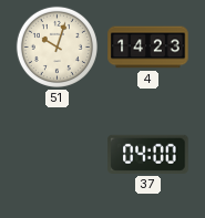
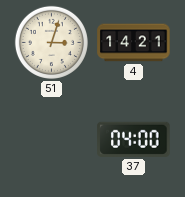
51: 10:03 -> 3:03
4: 14:23 -> 14:21
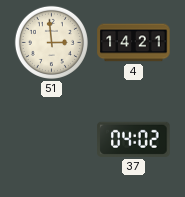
51: 3:03 -> 2:59
37: 04:00 -> 04:02
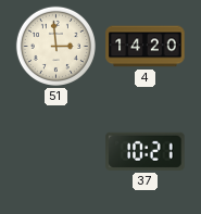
4: 14:21 -> 14:20
37: 04:02 -> 10:21
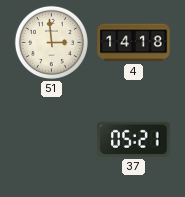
4: 14:20 -> 14:18
37: 10:21 -> 05:21
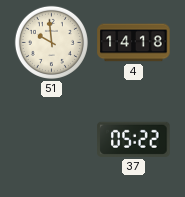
51: 2:59 -> 9:59
37: 05:21 -> 05:22
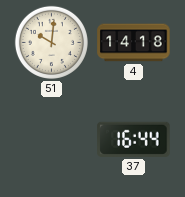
51: 9:59 -> 10:01
37: 05:22 -> 16:44
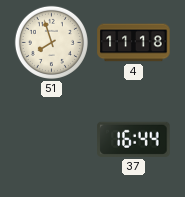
51: 10:01 -> 7:57
4: 14:18 -> 11:18
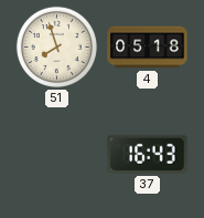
4: 11:18 -> 05:18
37: 16:44 -> 16:43
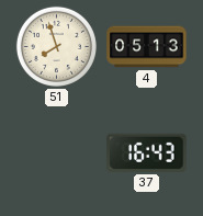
4: 05:18 -> 05:13
